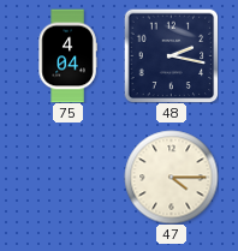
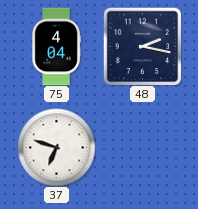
37: none -> 6:48
47: 4:15 -> none
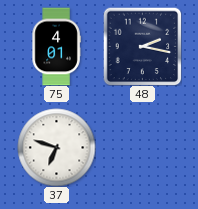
75: 4:04 -> 4:01
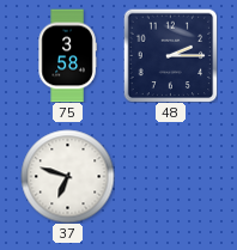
75: 4:01 -> 3:58
48: 2:17 -> 2:15
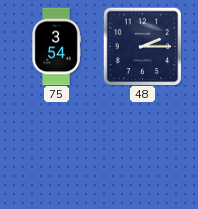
75: 3:58 -> 3:54
37: 6:48 -> none
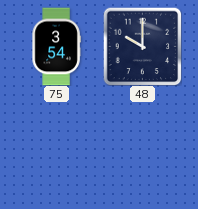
48: 2:15 -> 10:00
